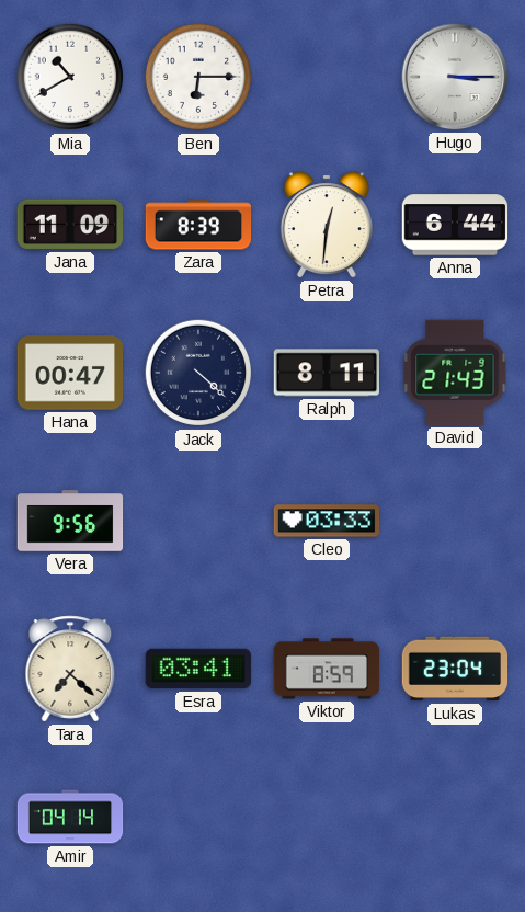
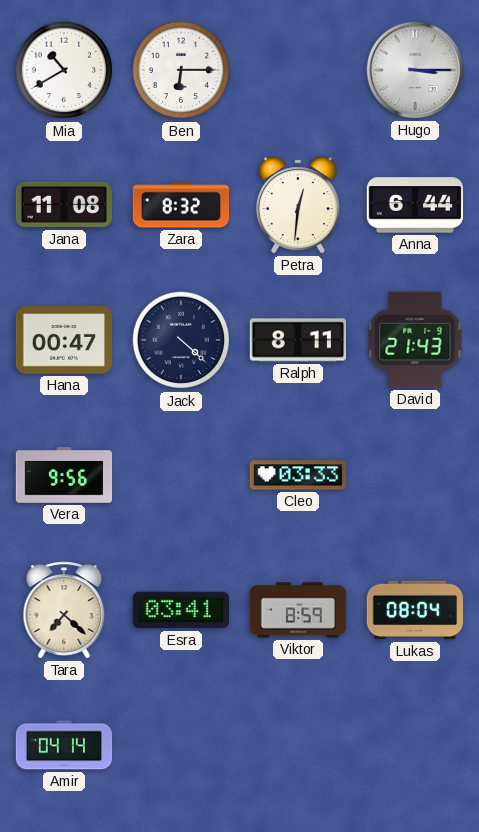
Jana: 11:09 -> 11:08
Zara: 8:39 -> 8:32
Lukas: 23:04 -> 08:04
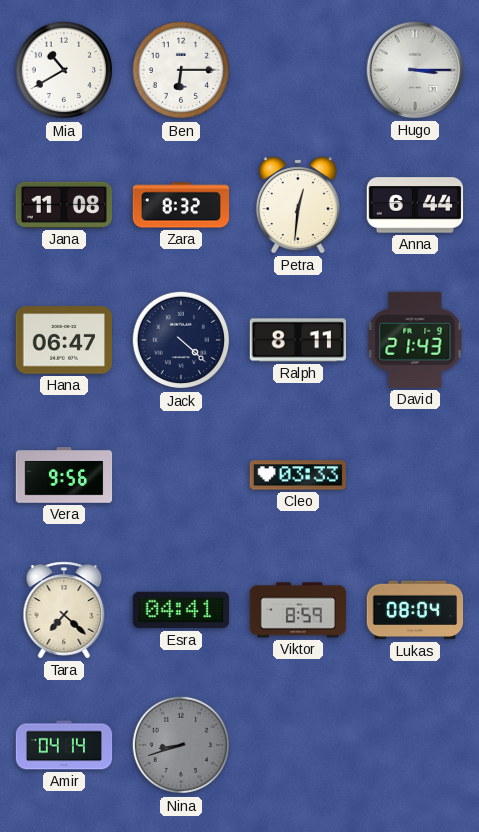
Hana: 00:47 -> 06:47
Esra: 03:41 -> 04:41
Nina: none -> 8:42
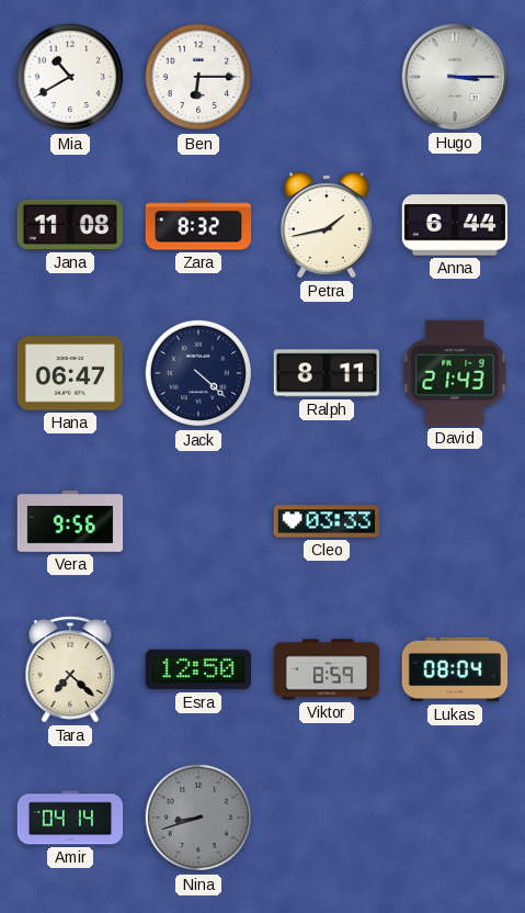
Petra: 12:31 -> 1:43
Esra: 04:41 -> 12:50
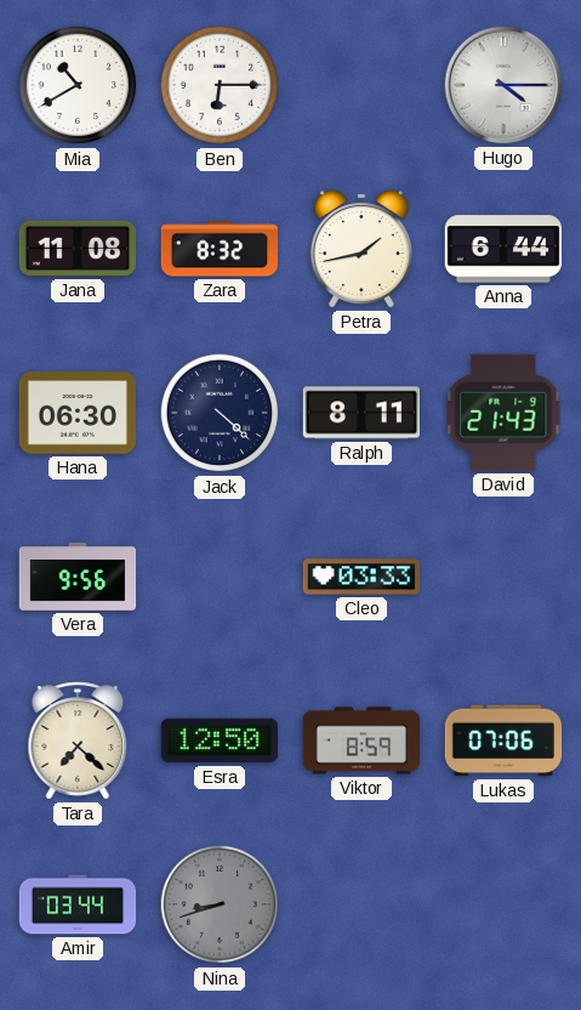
Hugo: 3:15 -> 4:15
Hana: 06:47 -> 06:30
Lukas: 08:04 -> 07:06
Amir: 04:14 -> 03:44
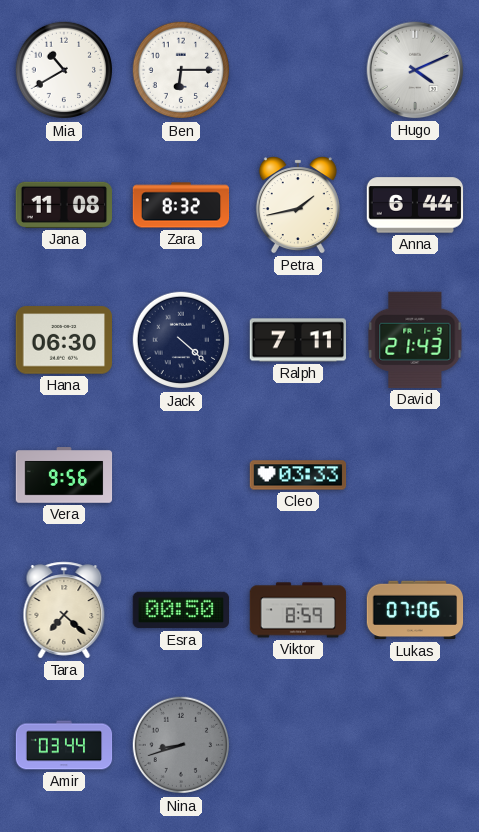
Hugo: 4:15 -> 4:11
Ralph: 8:11 -> 7:11
Esra: 12:50 -> 00:50
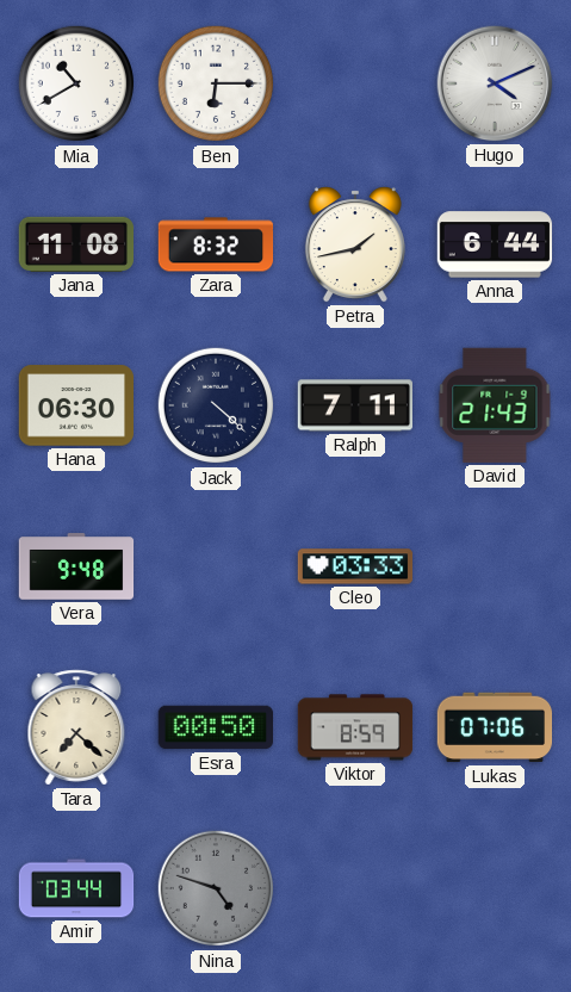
Vera: 9:56 -> 9:48
Nina: 8:42 -> 4:48
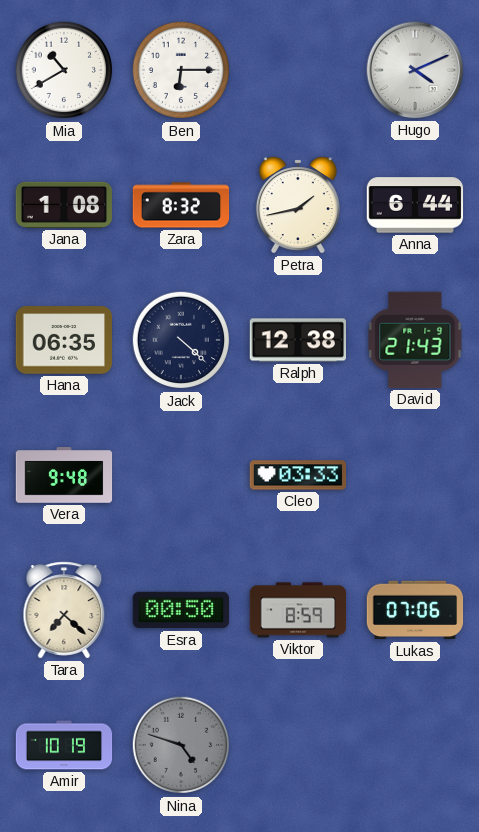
Jana: 11:08 -> 1:08
Hana: 06:30 -> 06:35
Ralph: 7:11 -> 12:38
Amir: 03:44 -> 10:19
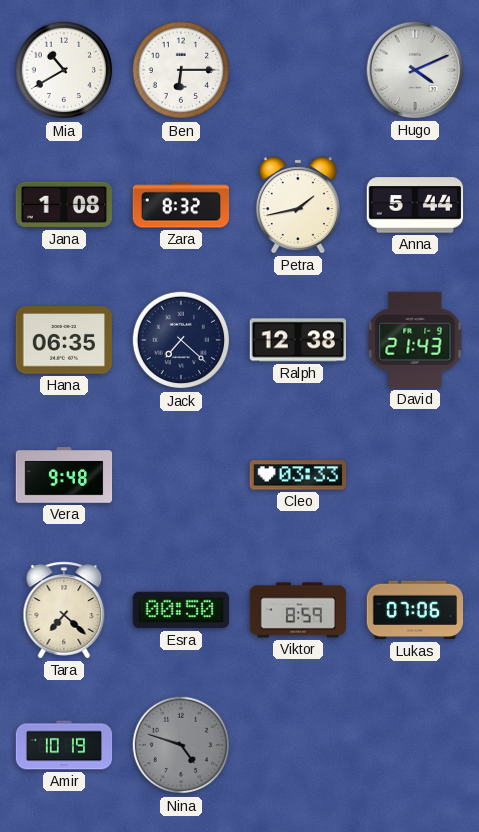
Anna: 6:44 -> 5:44
Jack: 4:22 -> 7:22
